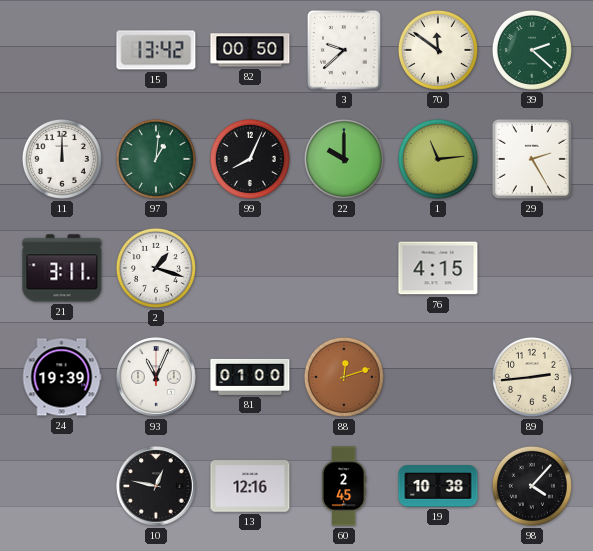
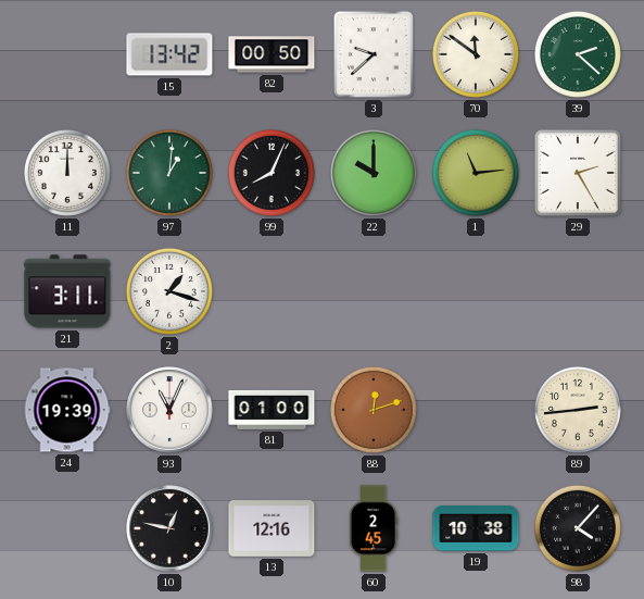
76: 4:15 -> none
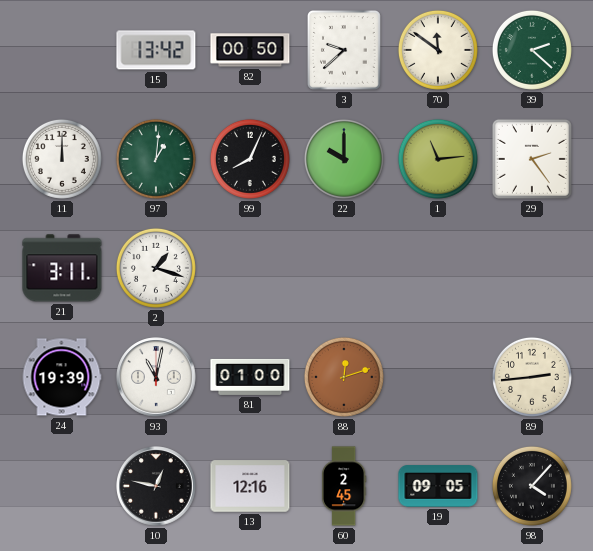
29: 2:25 -> 2:24
93: 11:04 -> 11:02
19: 10:38 -> 09:05
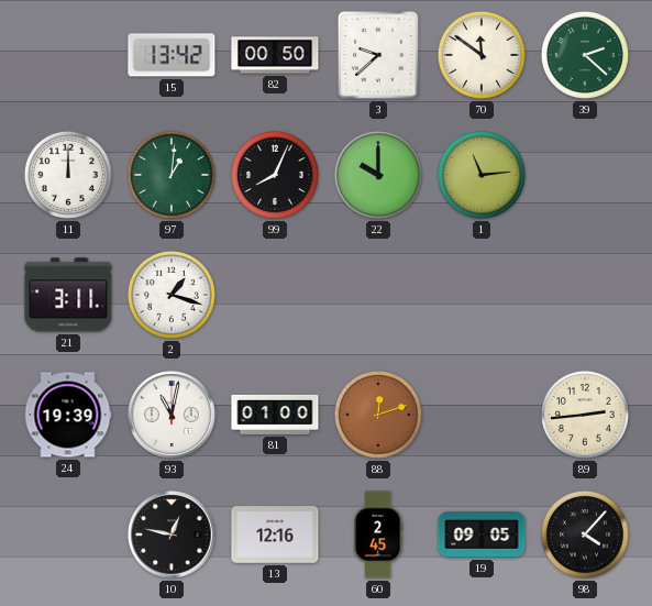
29: 2:24 -> none
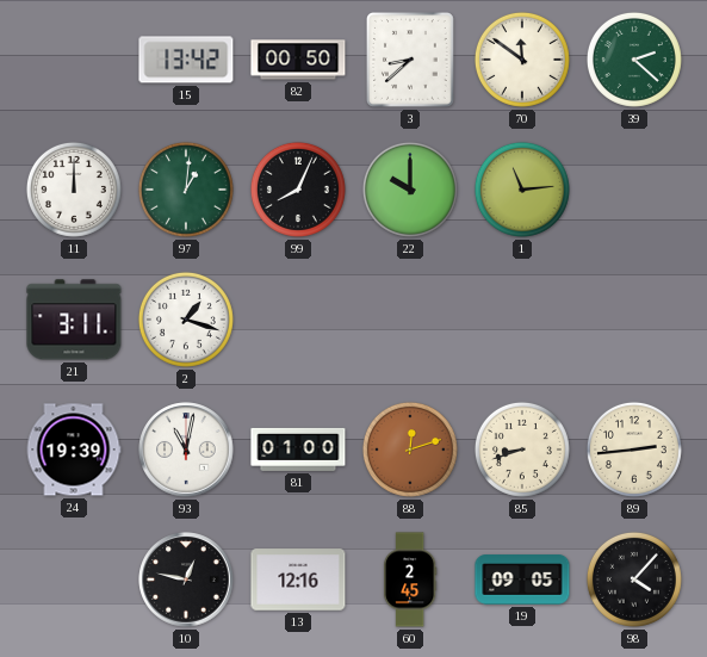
3: 9:38 -> 8:38
85: none -> 8:42
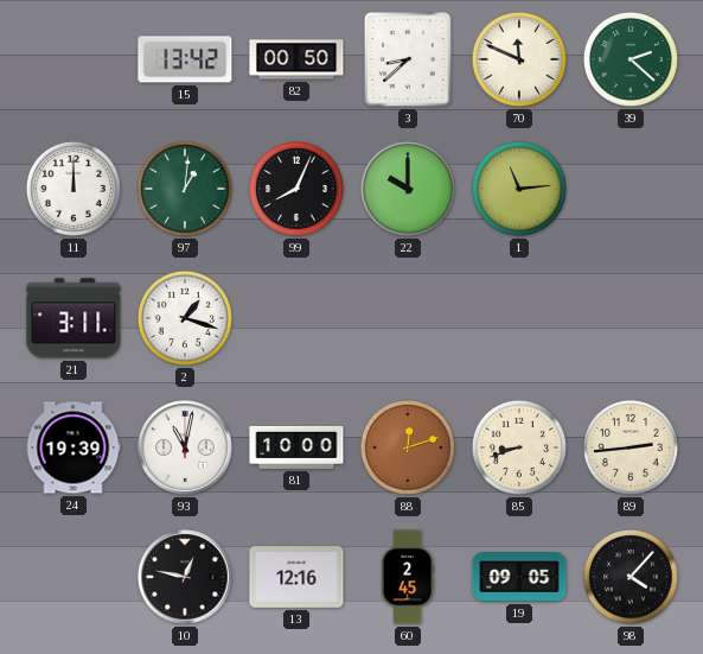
70: 11:51 -> 11:49
81: 01:00 -> 10:00
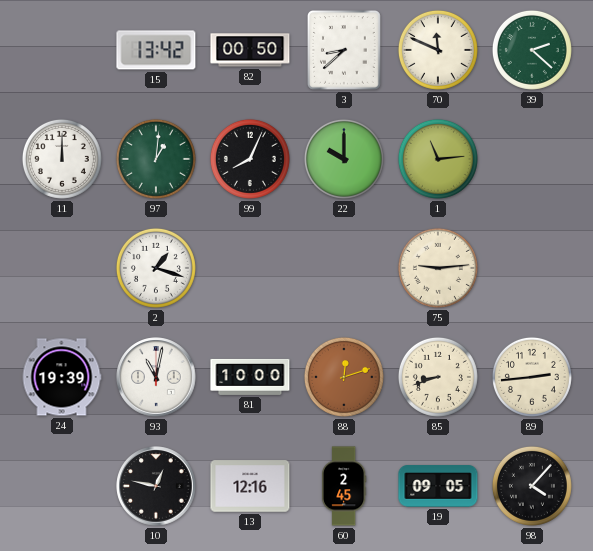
21: 3:11 -> none
75: none -> 9:14
